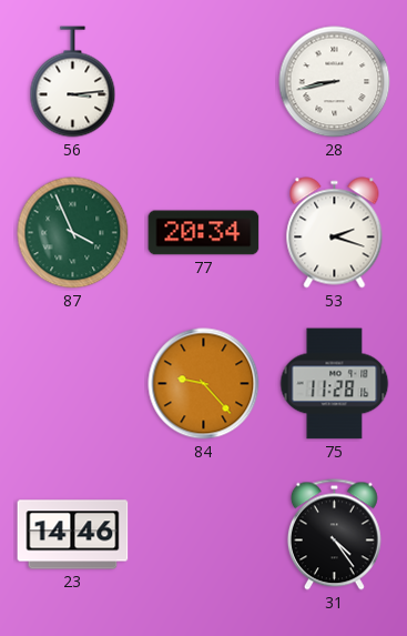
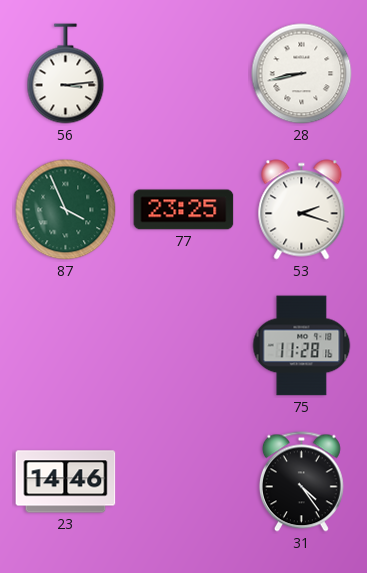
77: 20:34 -> 23:25
84: 9:23 -> none
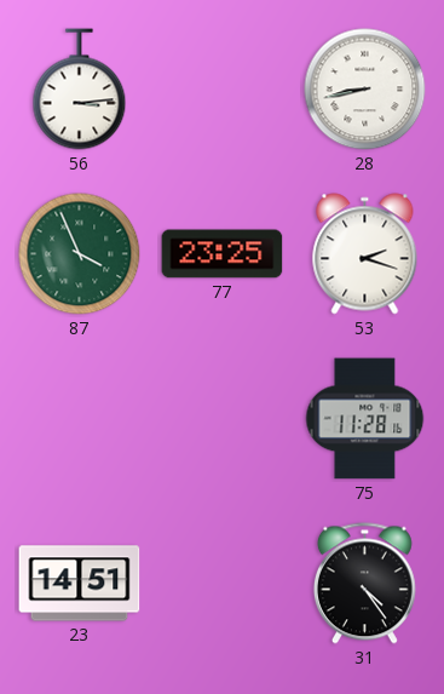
23: 14:46 -> 14:51
